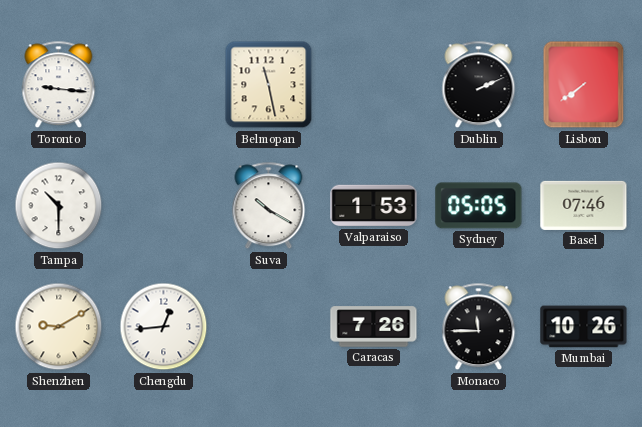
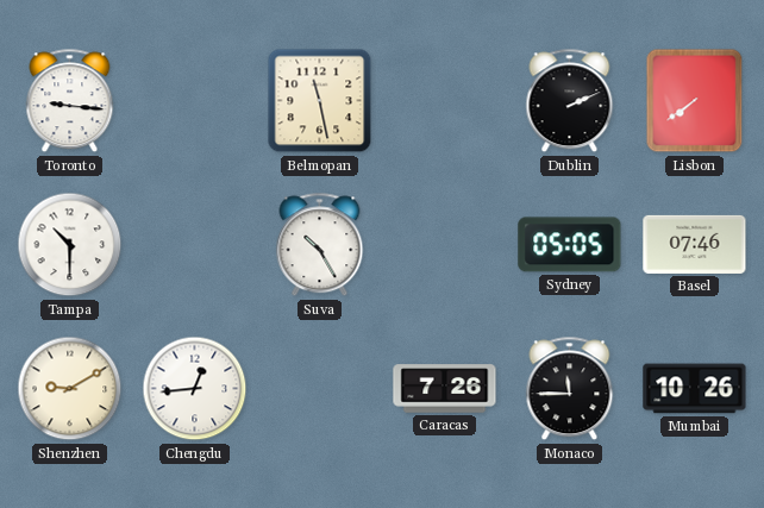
Suva: 10:20 -> 10:25
Valparaiso: 1:53 -> none
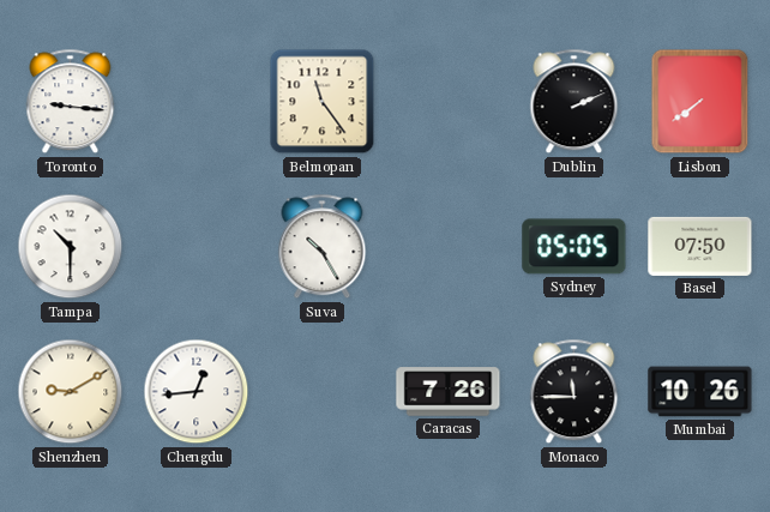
Belmopan: 11:28 -> 11:24
Basel: 07:46 -> 07:50
